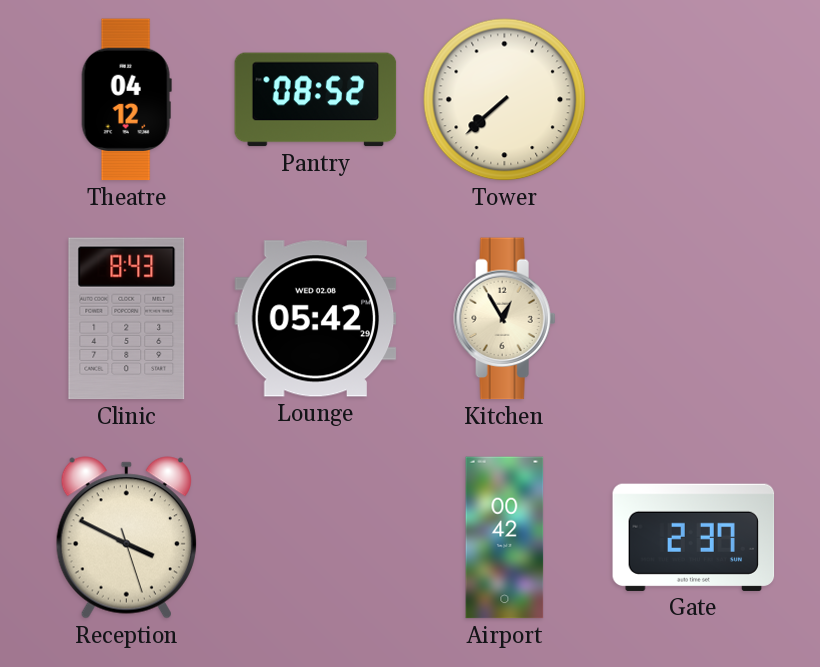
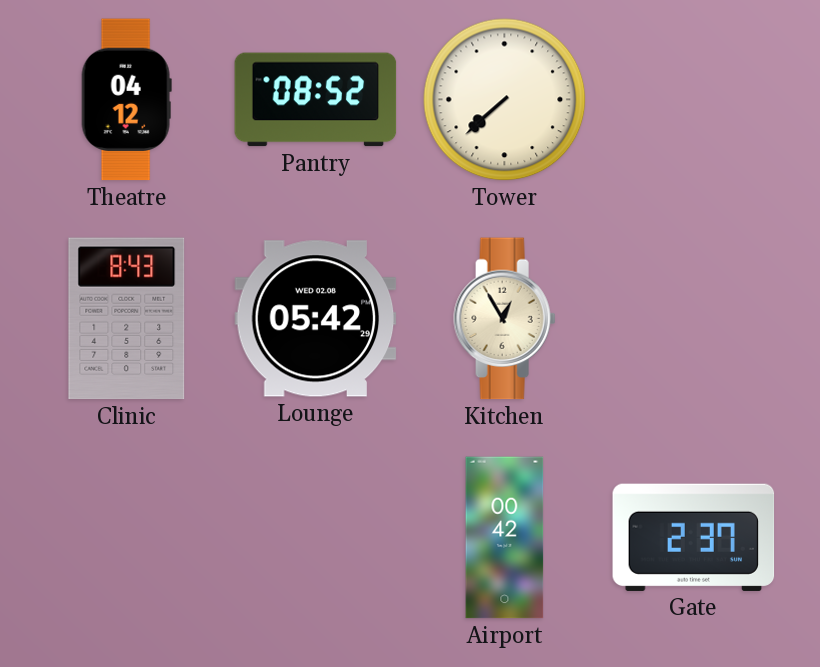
Reception: 3:49 -> none
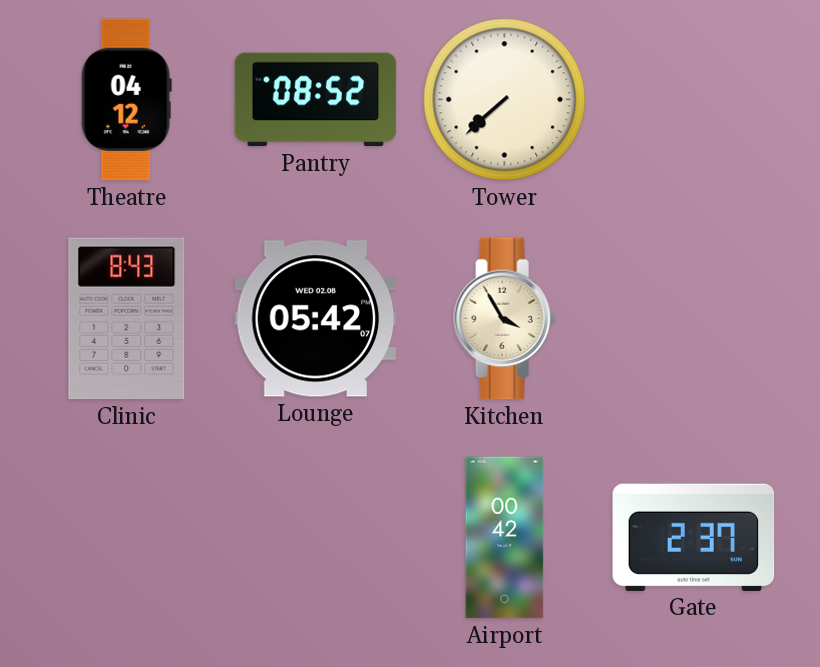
Lounge: 05:42:29 -> 05:42:07
Kitchen: 12:55 -> 3:55
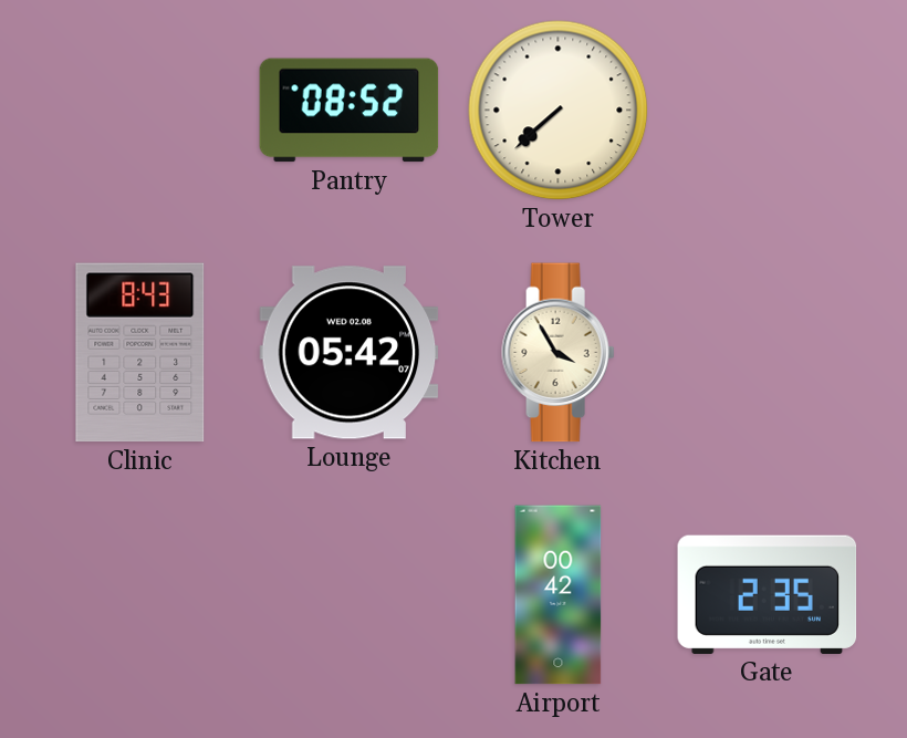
Theatre: 04:12 -> none
Gate: 2:37 -> 2:35
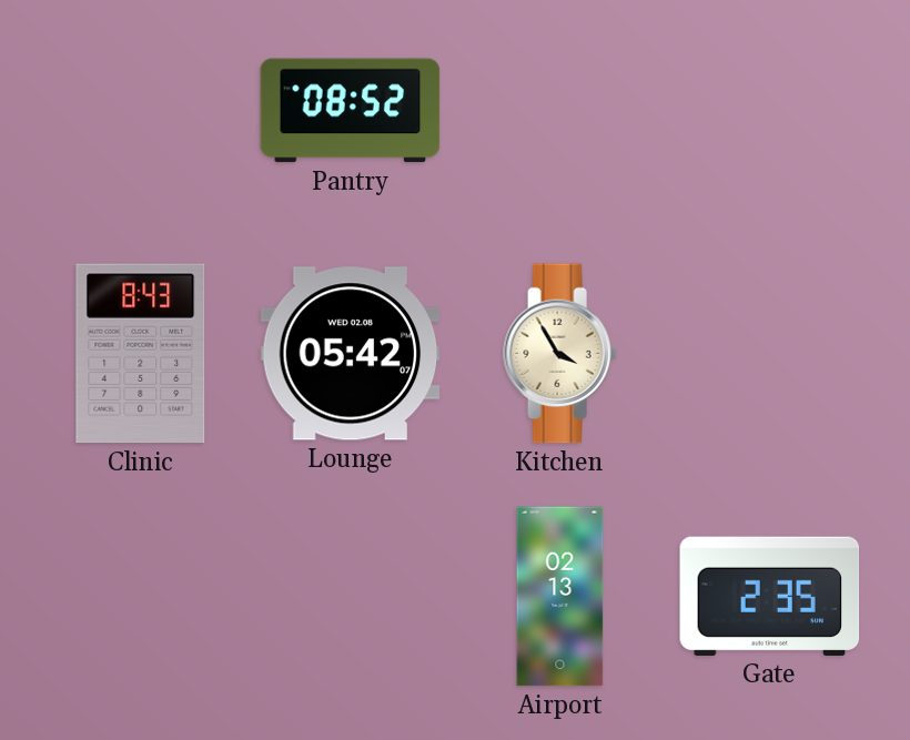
Tower: 7:38 -> none
Airport: 00:42 -> 02:13
